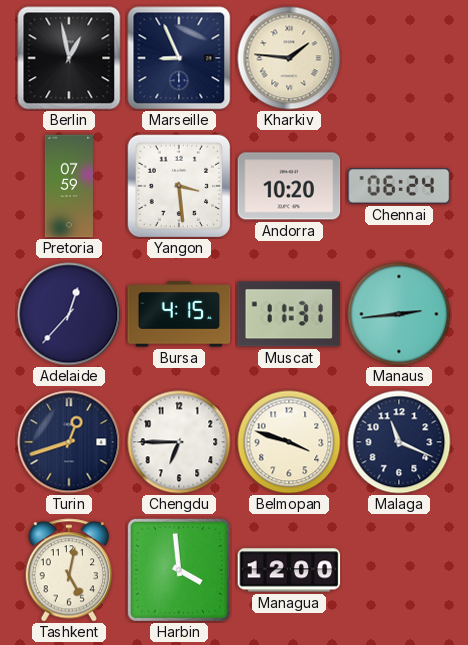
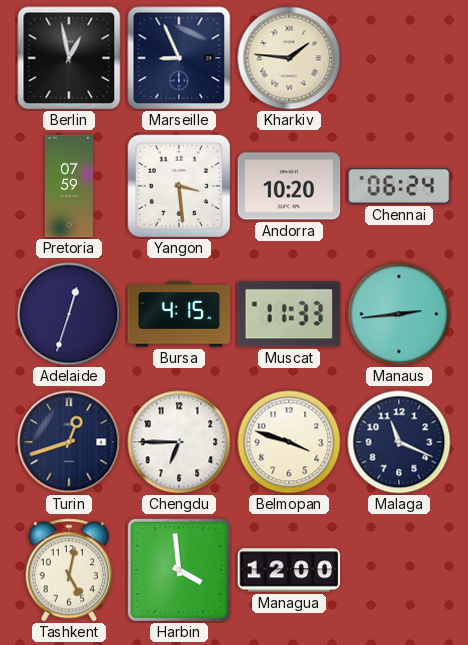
Adelaide: 12:37 -> 12:33
Muscat: 11:31 -> 11:33
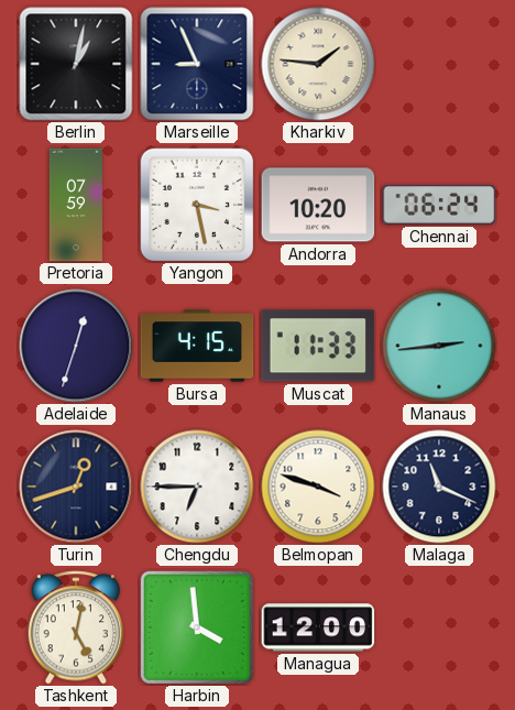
Berlin: 12:58 -> 1:02
Yangon: 3:29 -> 3:28
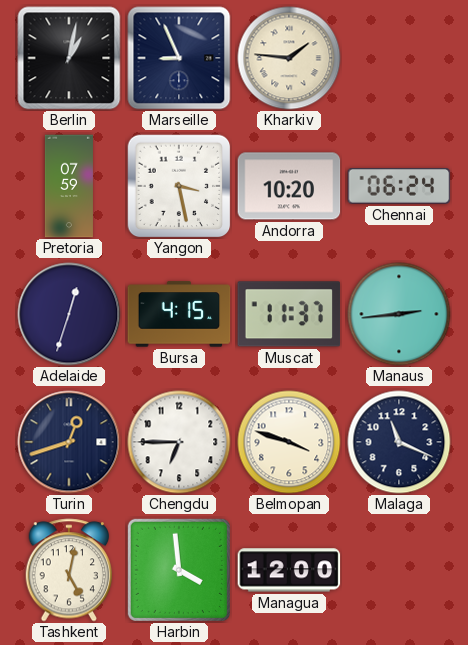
Muscat: 11:33 -> 11:37
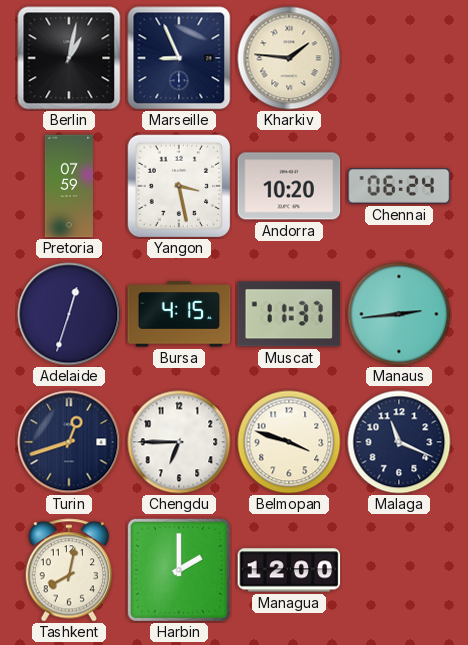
Tashkent: 5:02 -> 8:02
Harbin: 3:59 -> 2:00
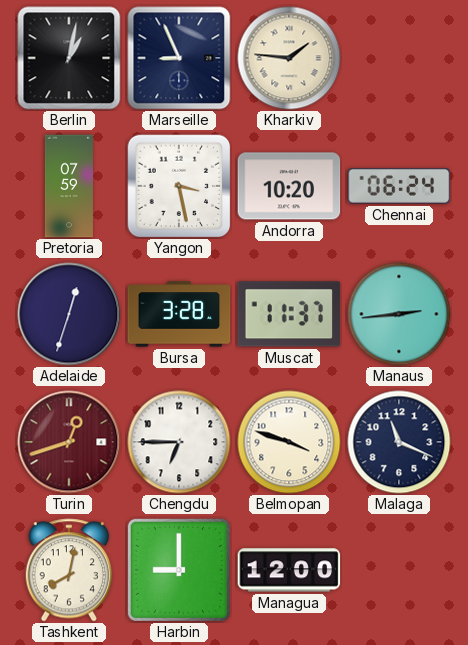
Bursa: 4:15 -> 3:28
Turin dial: navy -> burgundy
Harbin: 2:00 -> 9:00
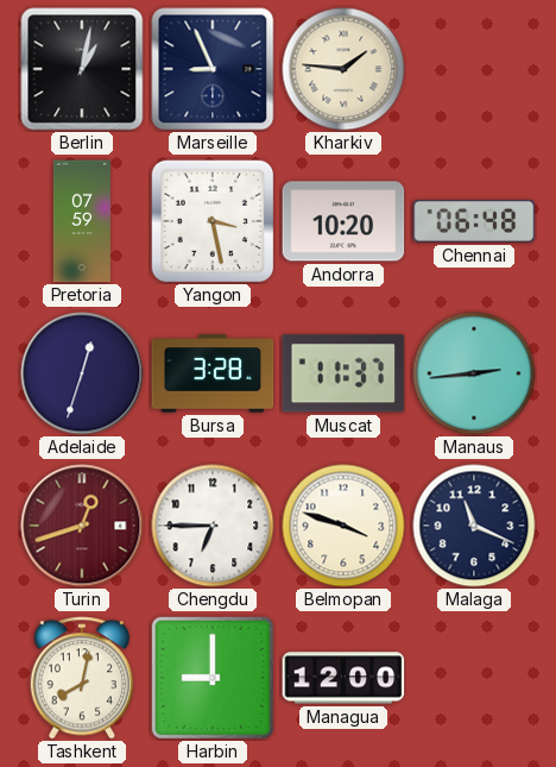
Chennai: 06:24 -> 06:48
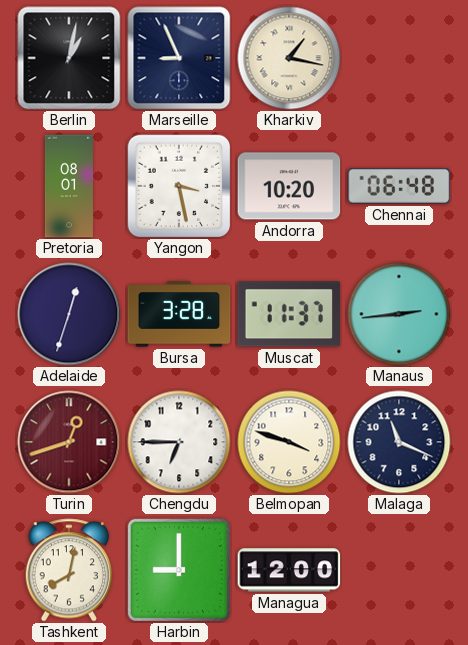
Kharkiv: 1:46 -> 1:17
Pretoria: 07:59 -> 08:01
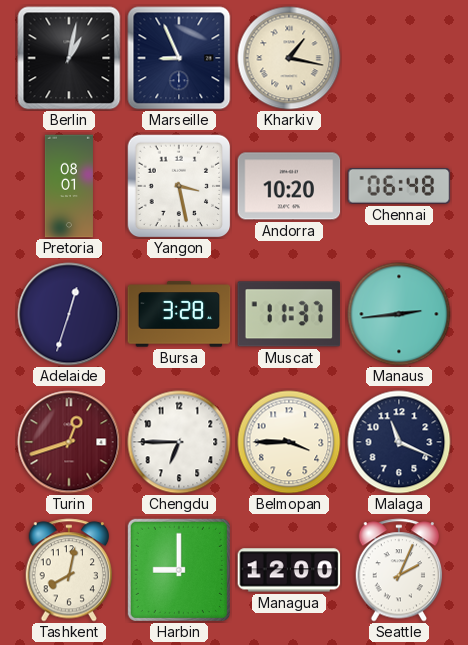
Belmopan: 3:48 -> 3:45
Seattle: none -> 2:04
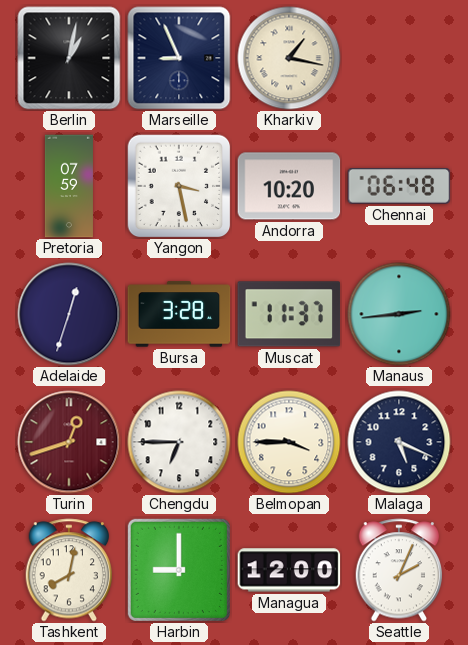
Pretoria: 08:01 -> 07:59
Malaga: 11:19 -> 5:19
